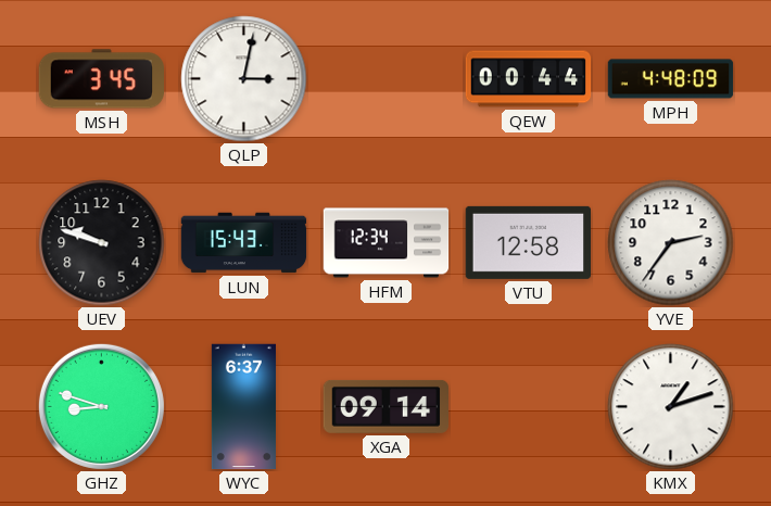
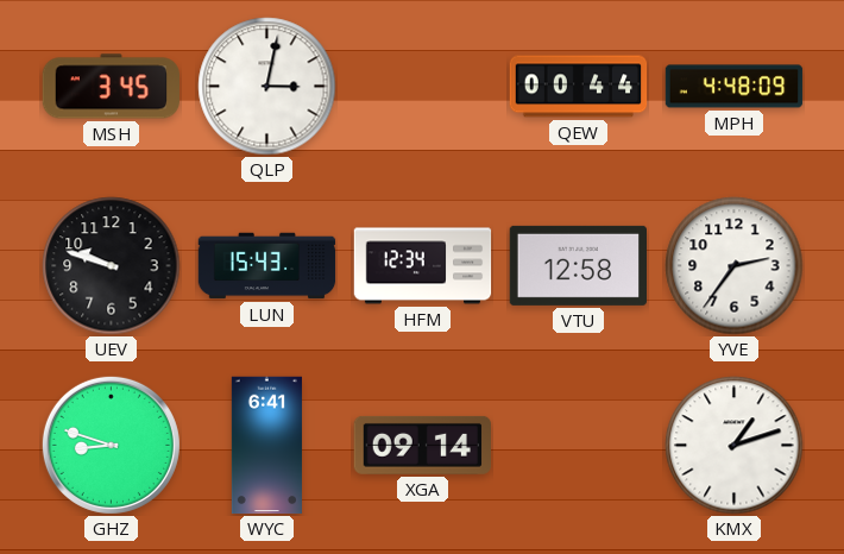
WYC: 6:37 -> 6:41
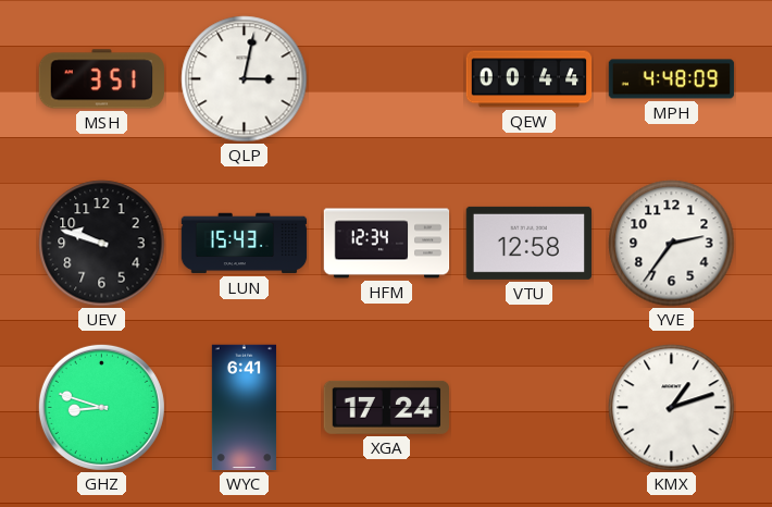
MSH: 3:45 -> 3:51
XGA: 09:14 -> 17:24
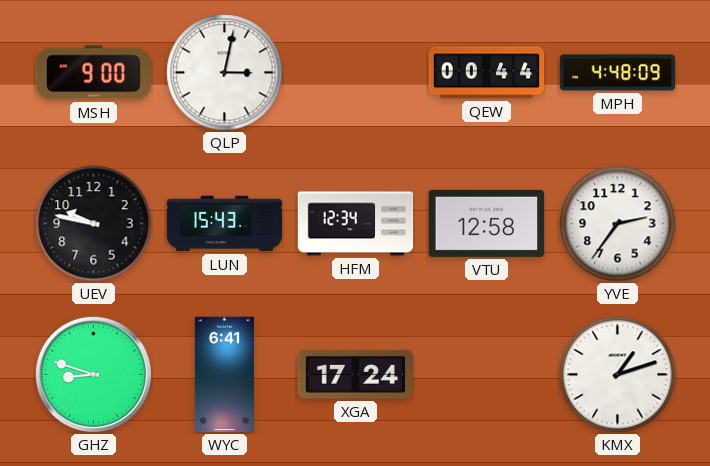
MSH: 3:51 -> 9:00
UEV: 9:48 -> 9:47
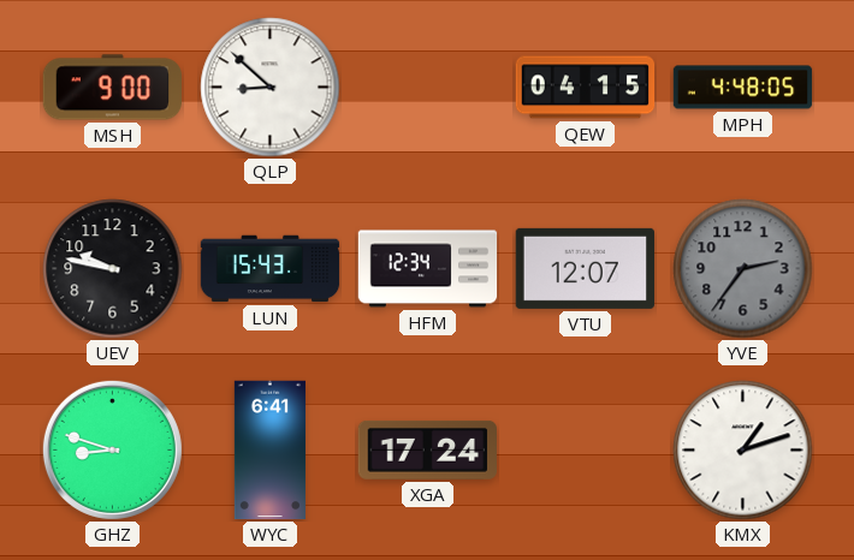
QLP: 3:02 -> 8:52
QEW: 00:44 -> 04:15
MPH: 4:48:09 -> 4:48:05
VTU: 12:58 -> 12:07
YVE dial: white -> grey
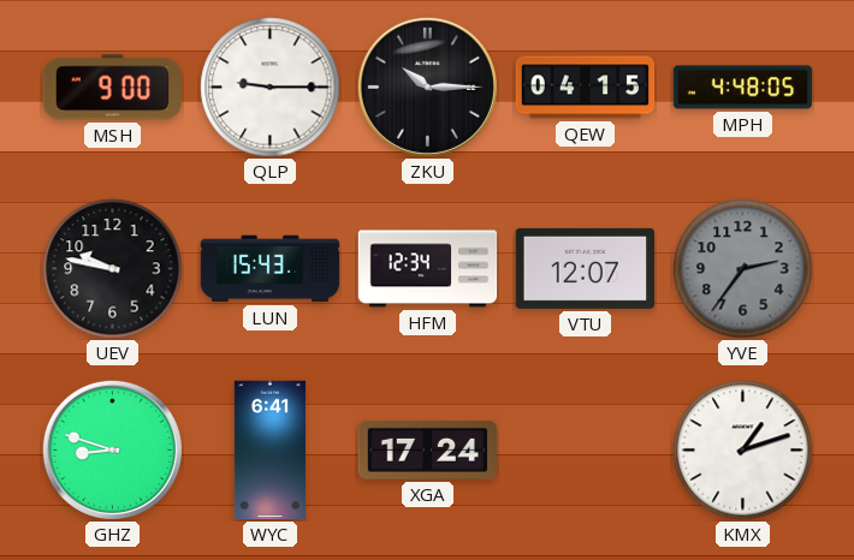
QLP: 8:52 -> 9:15
ZKU: none -> 10:15
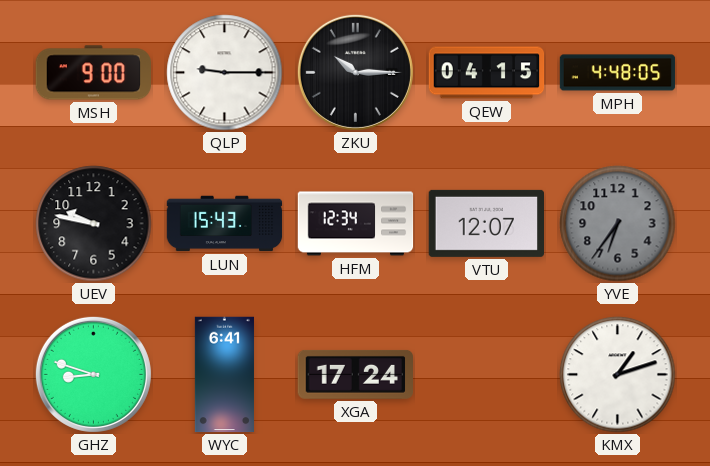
YVE: 2:36 -> 6:36
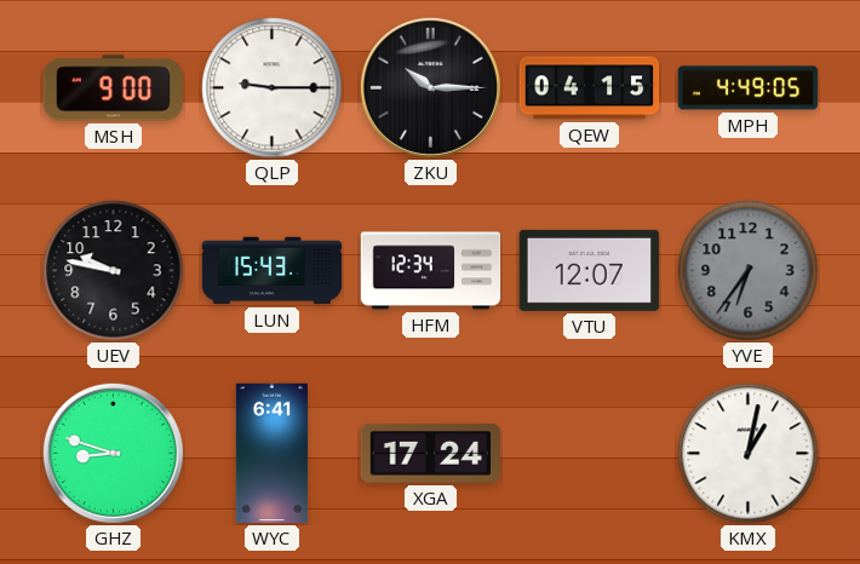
MPH: 4:48 -> 4:49
KMX: 1:12 -> 1:02
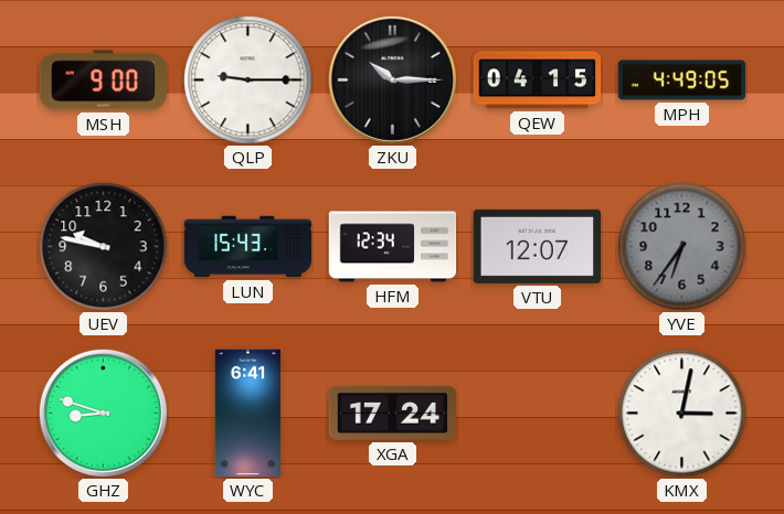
KMX: 1:02 -> 3:02
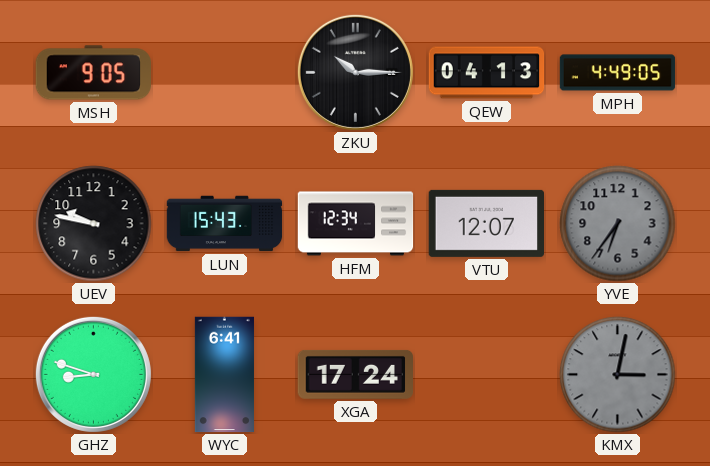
MSH: 9:00 -> 9:05
QLP: 9:15 -> none
QEW: 04:15 -> 04:13
KMX dial: white -> grey
